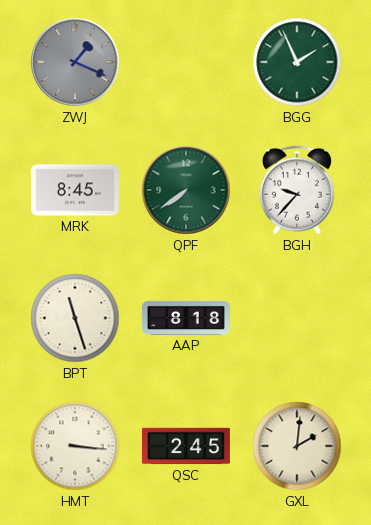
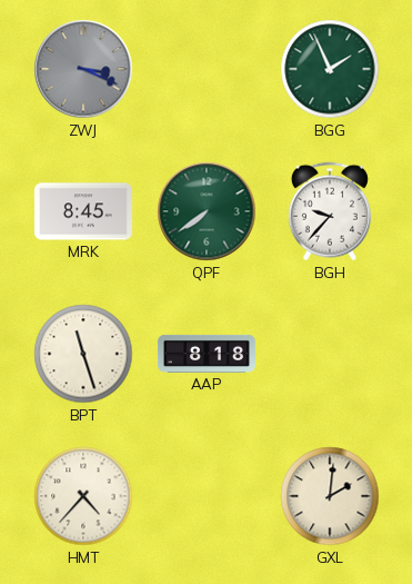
ZWJ: 1:19 -> 3:19
HMT: 3:16 -> 4:37
QSC: 2:45 -> none
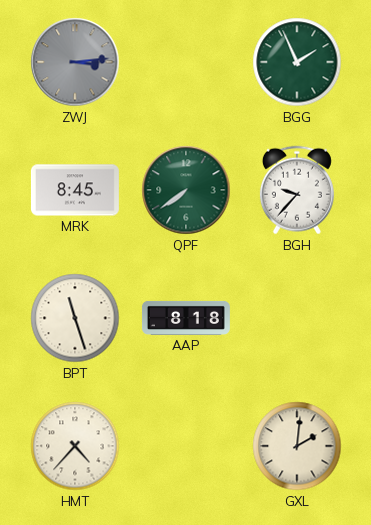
ZWJ: 3:19 -> 3:14
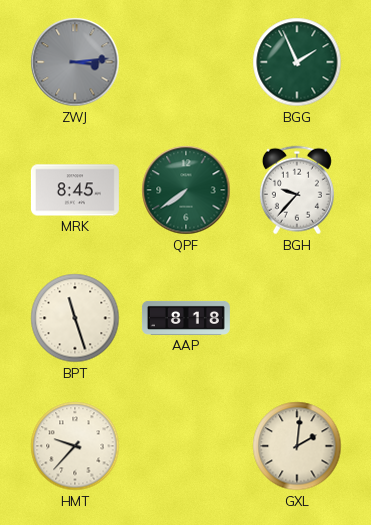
HMT: 4:37 -> 9:37
